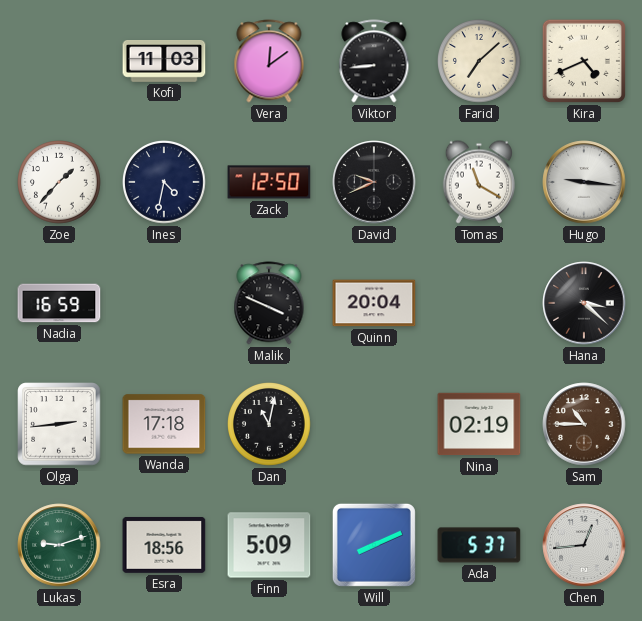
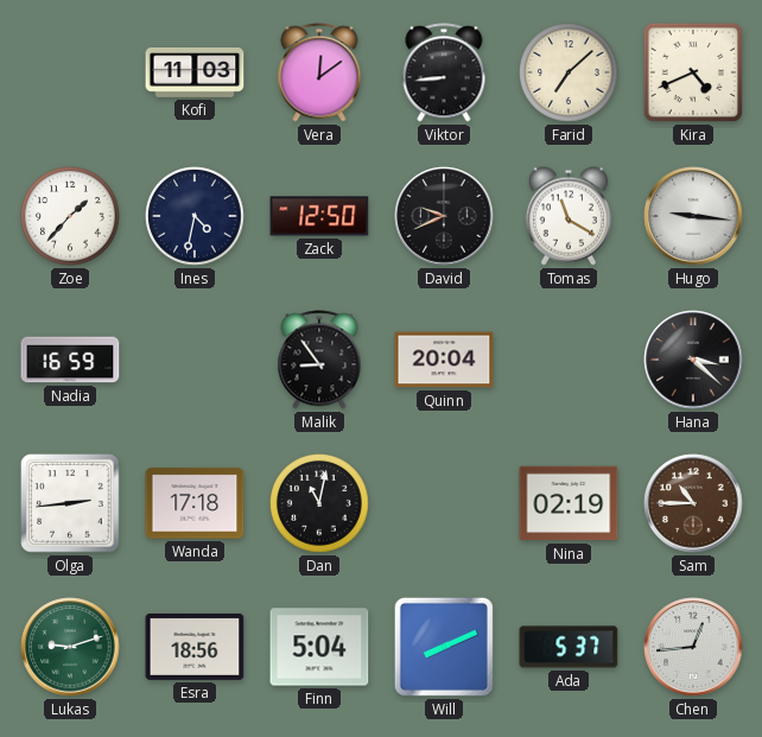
Malik: 3:49 -> 8:54
Finn: 5:09 -> 5:04
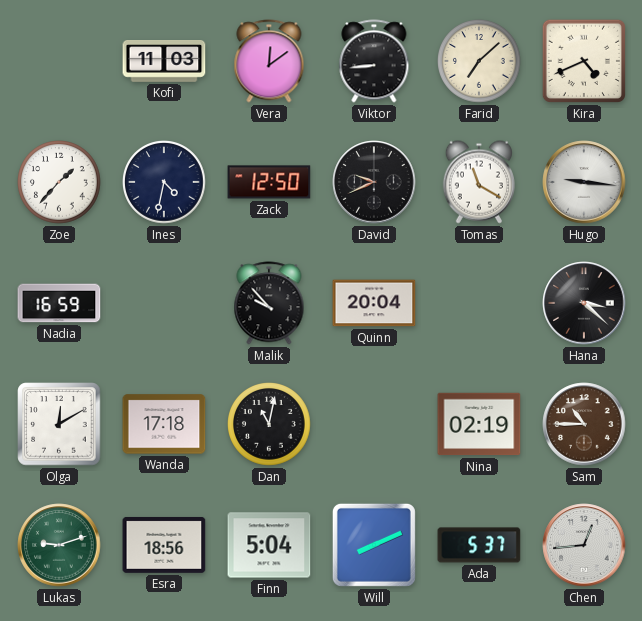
Malik: 8:54 -> 9:53
Olga: 2:44 -> 12:10
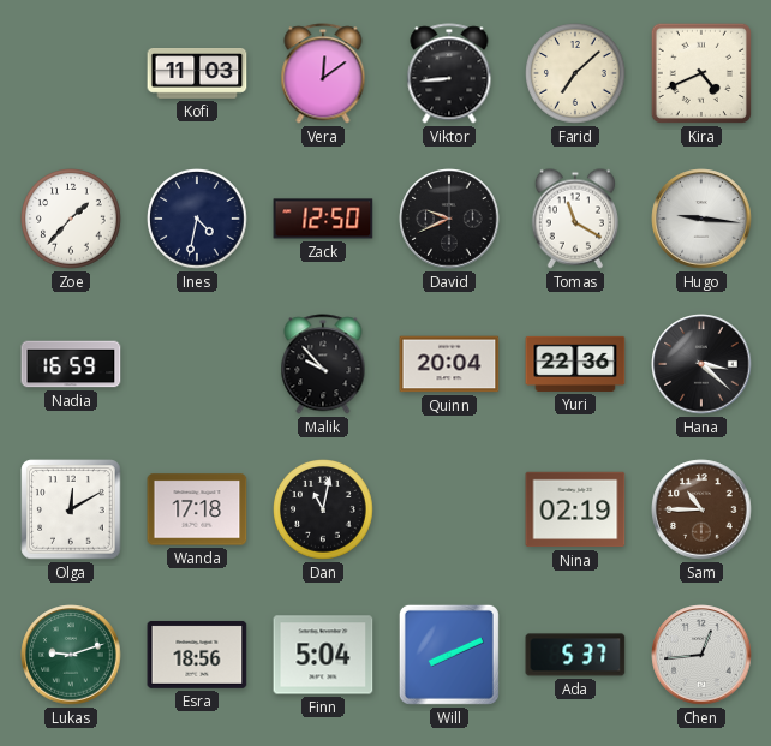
Yuri: none -> 22:36
